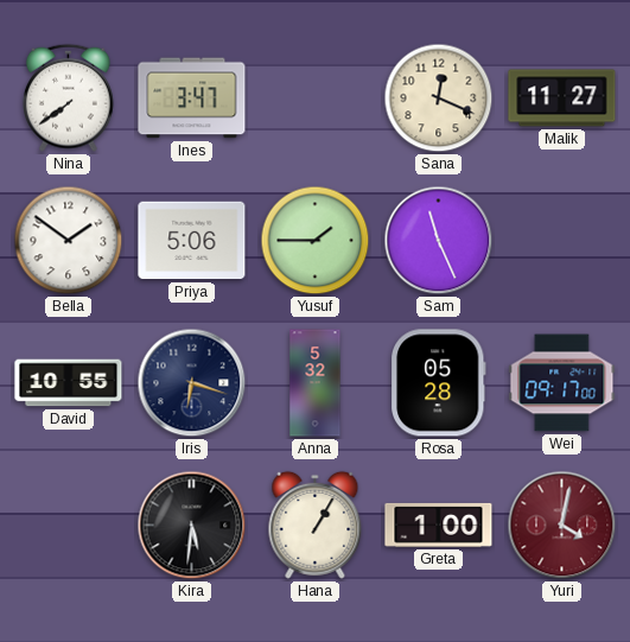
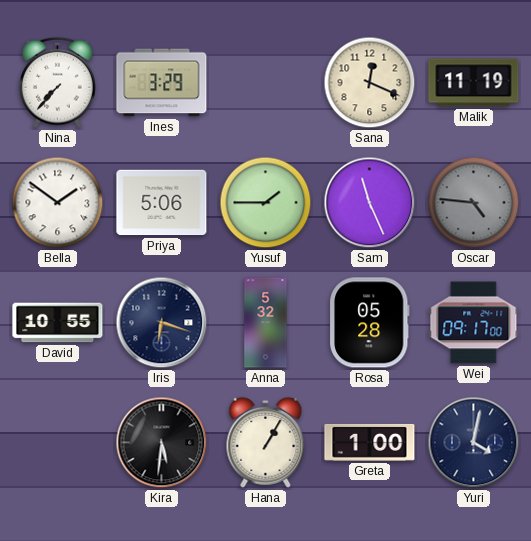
Nina: 7:39 -> 7:37
Ines: 3:47 -> 3:29
Malik: 11:27 -> 11:19
Oscar: none -> 4:46
Yuri dial: burgundy -> navy
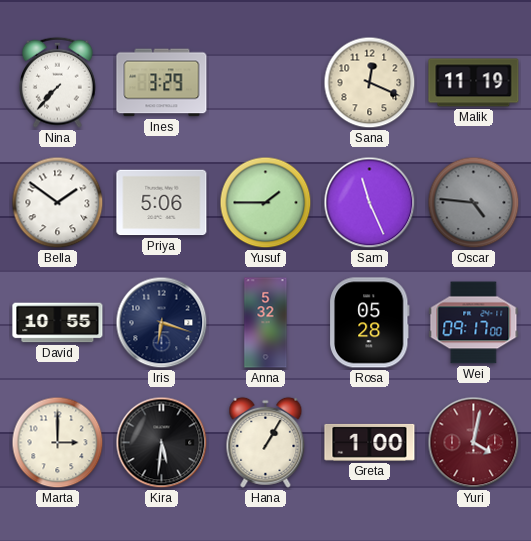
Marta: none -> 3:00
Yuri dial: navy -> burgundy
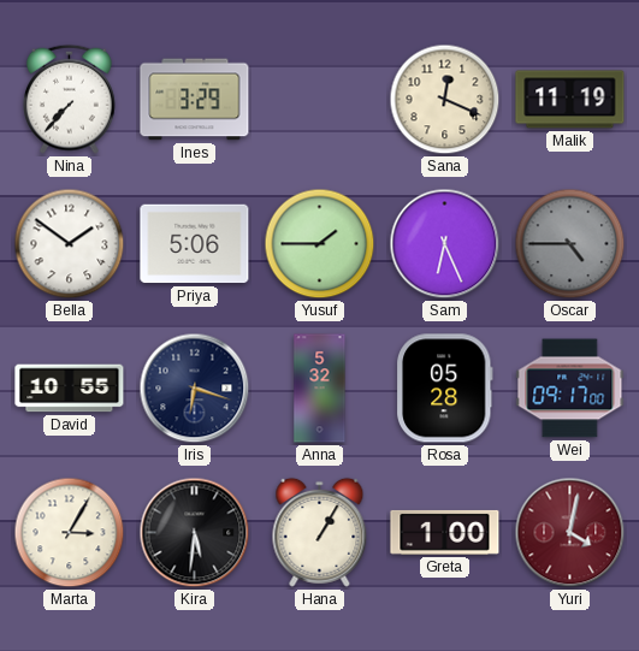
Sam: 11:26 -> 6:26
Oscar: 4:46 -> 4:45
Marta: 3:00 -> 3:05
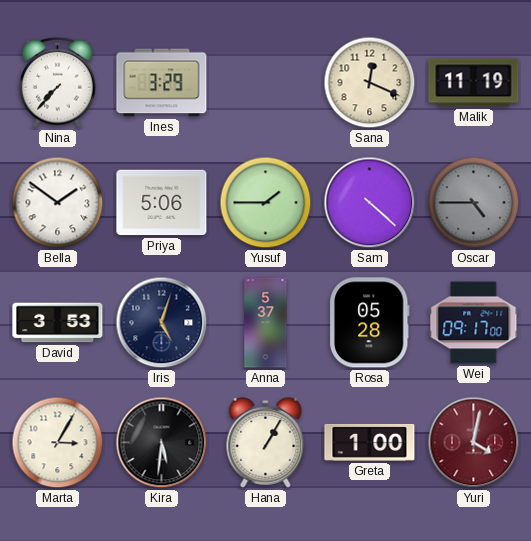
Sam: 6:26 -> 4:22
David: 10:55 -> 3:53
Iris: 6:18 -> 5:03
Anna: 5:32 -> 5:37
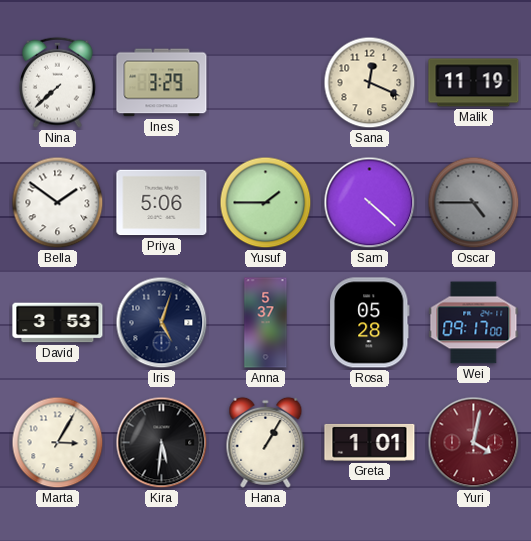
Nina: 7:37 -> 7:38
Greta: 1:00 -> 1:01
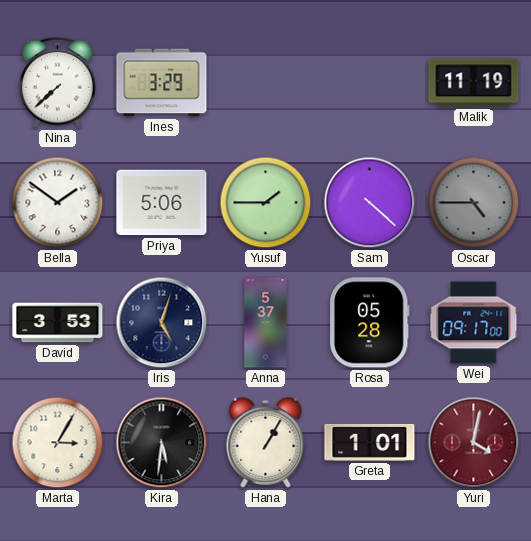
Sana: 12:19 -> none
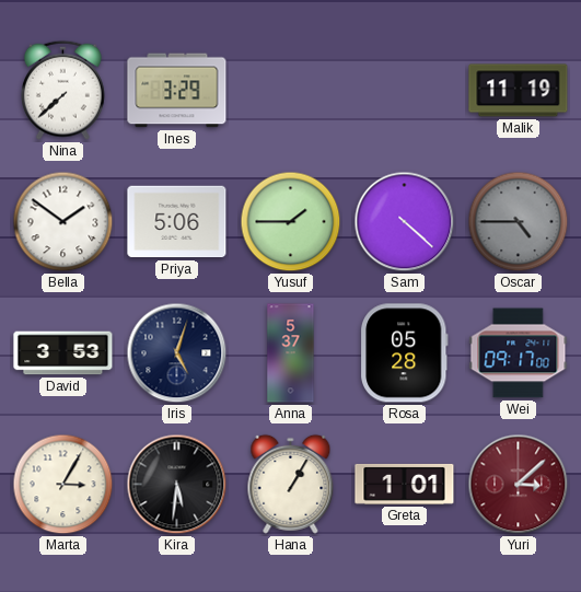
Yuri: 4:02 -> 3:08
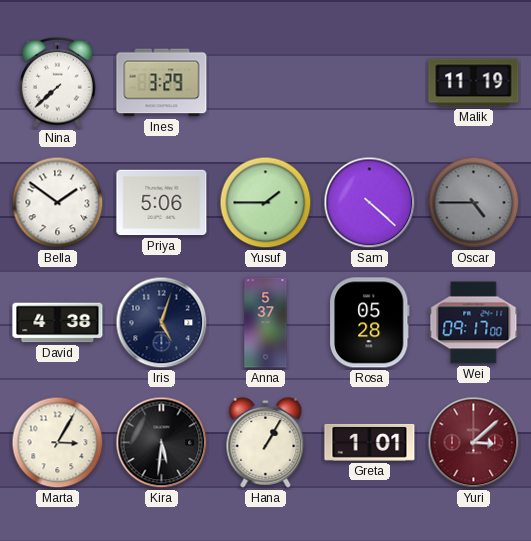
David: 3:53 -> 4:38
